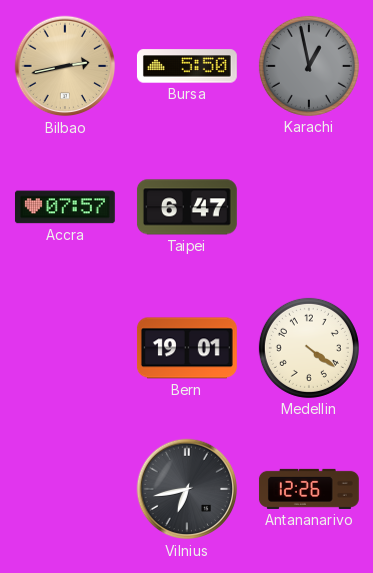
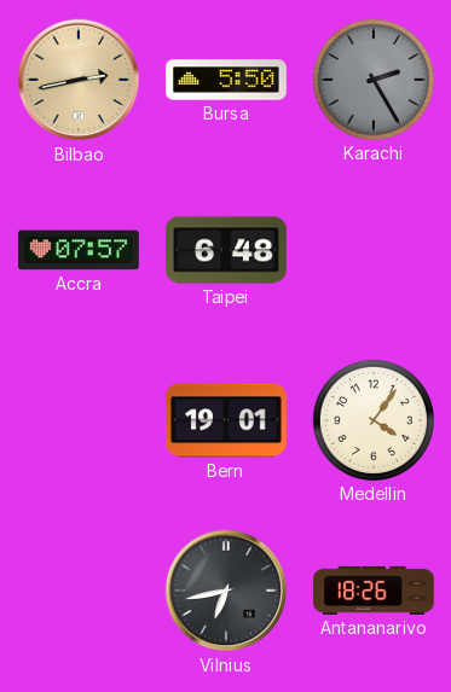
Karachi: 12:58 -> 2:25
Taipei: 6:47 -> 6:48
Medellin: 4:21 -> 4:06
Antananarivo: 12:26 -> 18:26
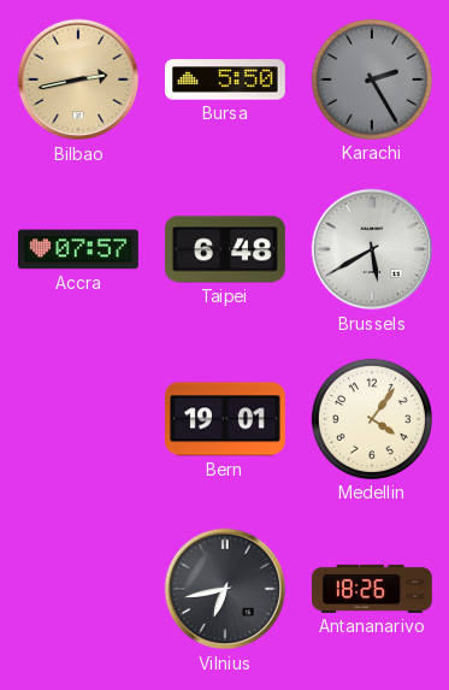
Brussels: none -> 5:40
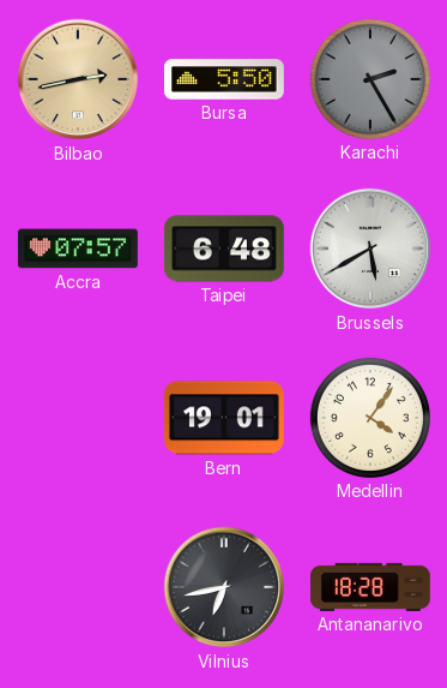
Antananarivo: 18:26 -> 18:28
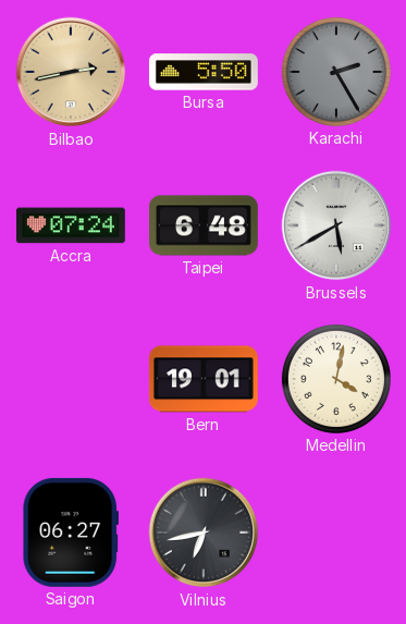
Accra: 07:57 -> 07:24
Medellin: 4:06 -> 4:02
Saigon: none -> 06:27
Antananarivo: 18:28 -> none
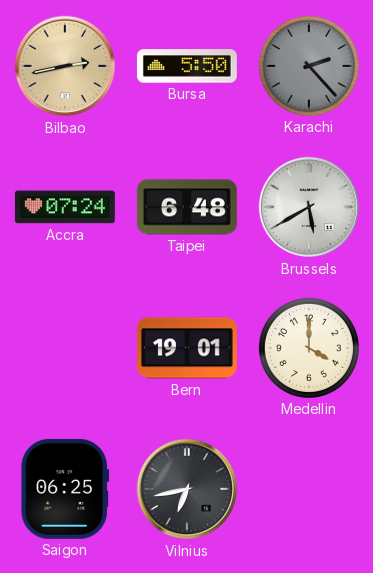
Karachi: 2:25 -> 2:23
Medellin: 4:02 -> 4:00
Saigon: 06:27 -> 06:25
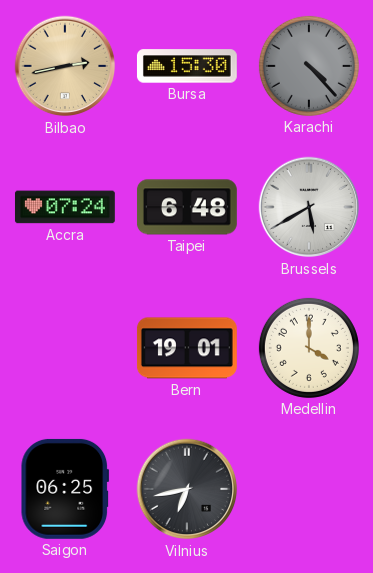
Bursa: 5:50 -> 15:30
Karachi: 2:23 -> 4:23
